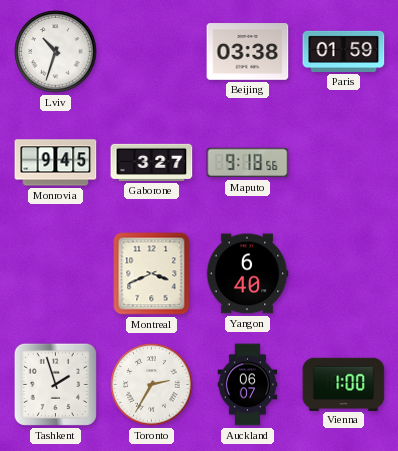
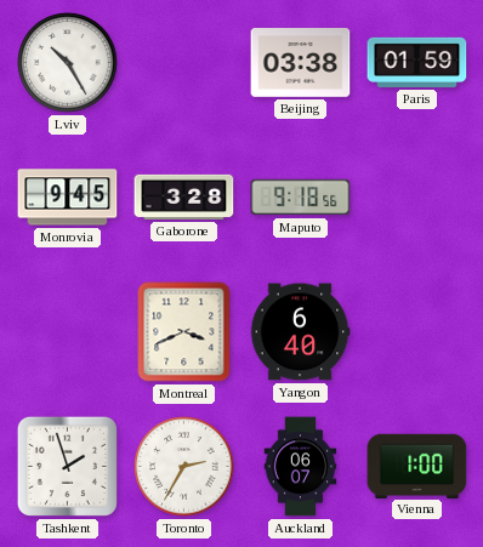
Lviv: 10:33 -> 10:25
Gaborone: 3:27 -> 3:28
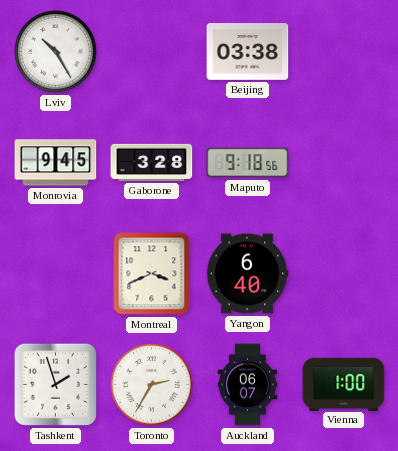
Paris: 01:59 -> none
